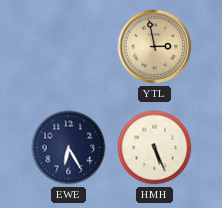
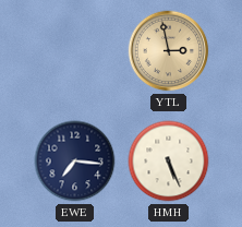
EWE: 6:25 -> 7:16
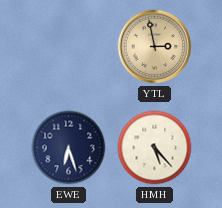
EWE: 7:16 -> 6:27
HMH: 5:26 -> 5:23
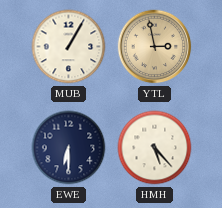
MUB: none -> 1:05
EWE: 6:27 -> 6:30
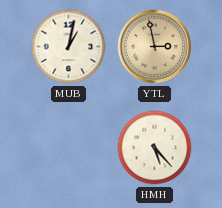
MUB: 1:05 -> 1:02
EWE: 6:30 -> none
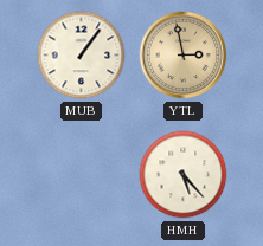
MUB: 1:02 -> 1:06
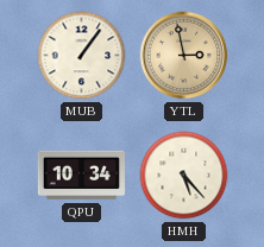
QPU: none -> 10:34
